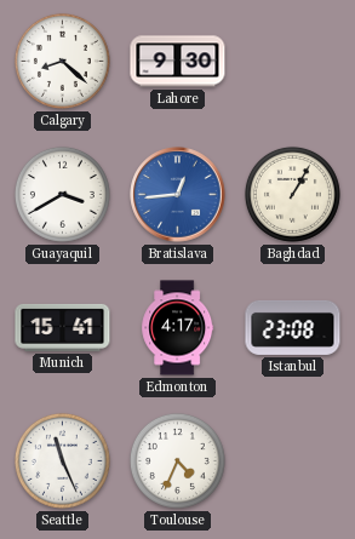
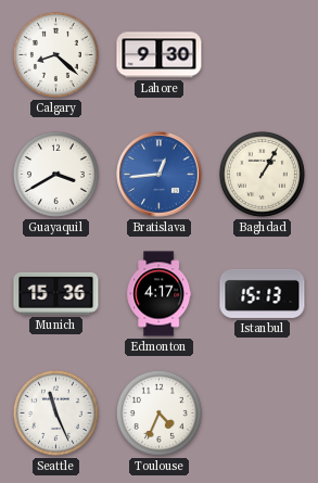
Munich: 15:41 -> 15:36
Istanbul: 23:08 -> 15:13
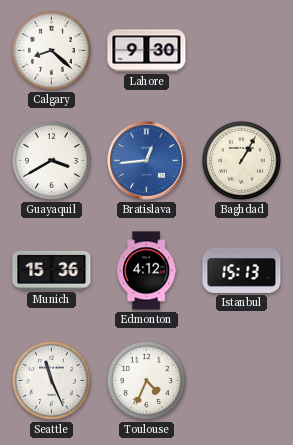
Edmonton: 4:17 -> 4:12
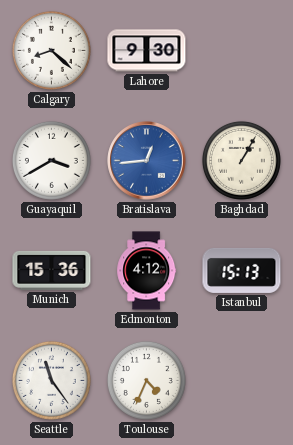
Seattle: 11:26 -> 11:24
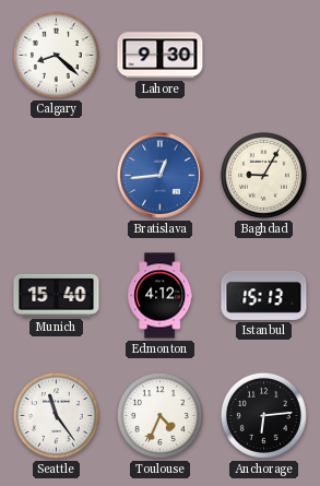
Guayaquil: 3:40 -> none
Baghdad: 1:05 -> 9:05
Munich: 15:36 -> 15:40
Anchorage: none -> 6:14
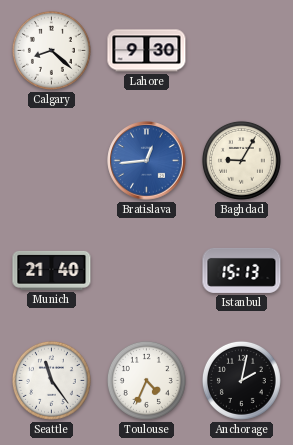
Munich: 15:40 -> 21:40
Edmonton: 4:12 -> none
Anchorage: 6:14 -> 2:02
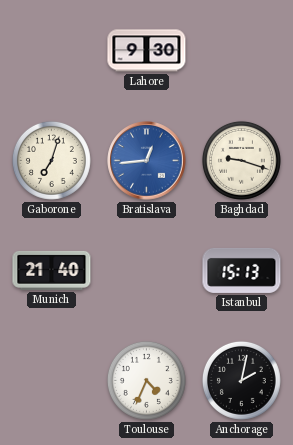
Calgary: 8:22 -> none
Gaborone: none -> 7:03
Baghdad: 9:05 -> 9:18
Seattle: 11:24 -> none
